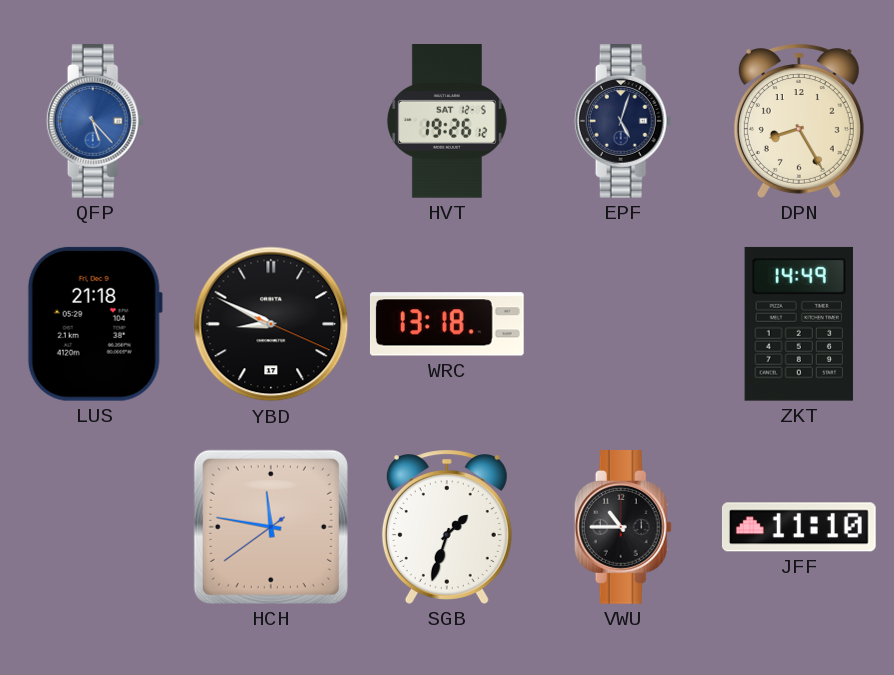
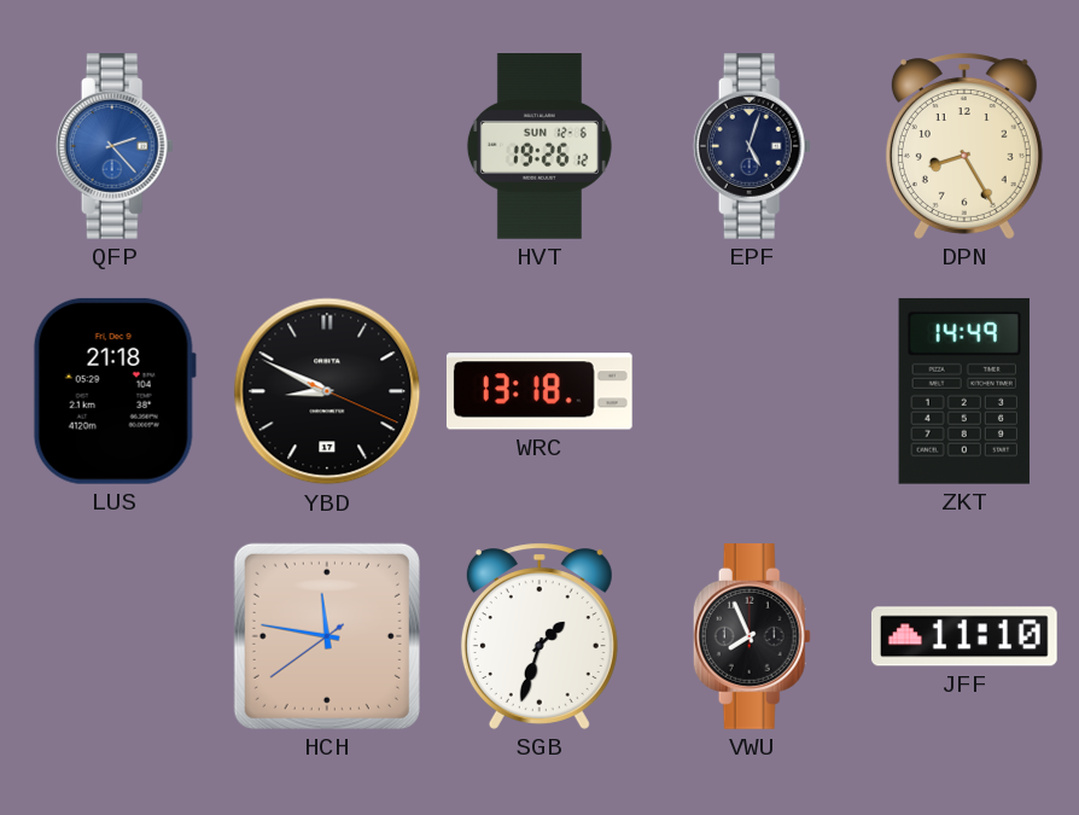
QFP: 5:23 -> 2:23
HVT date: SAT 12-5 -> SUN 12-6
VWU: 10:45 -> 7:56
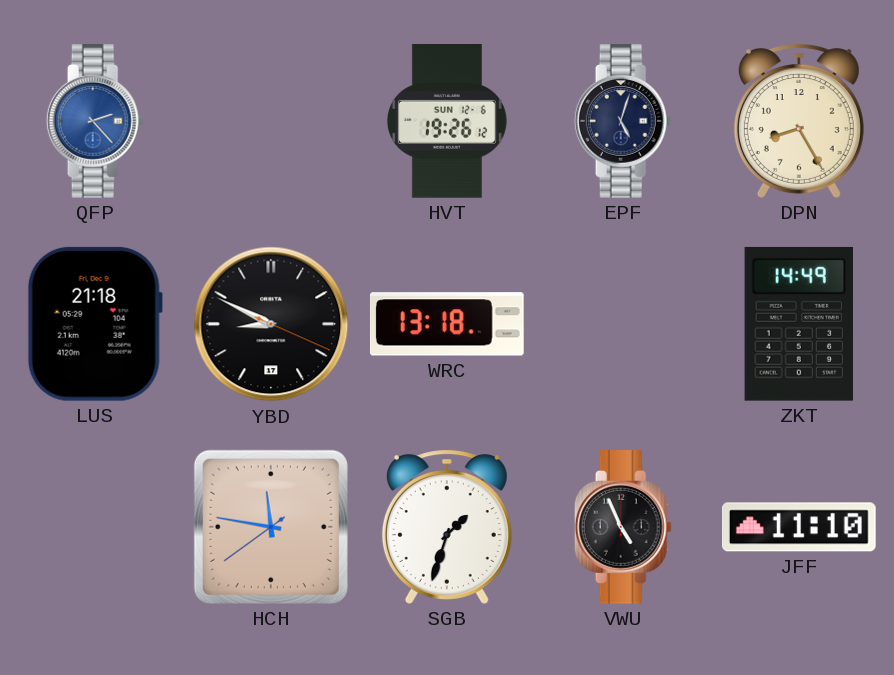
VWU: 7:56 -> 4:56
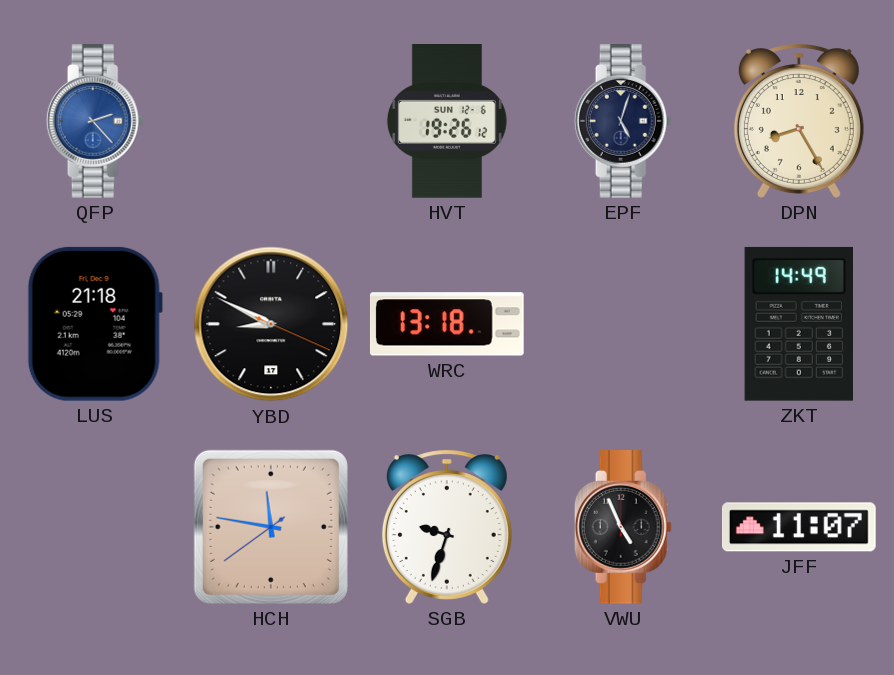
SGB: 1:33 -> 9:33
JFF: 11:10 -> 11:07
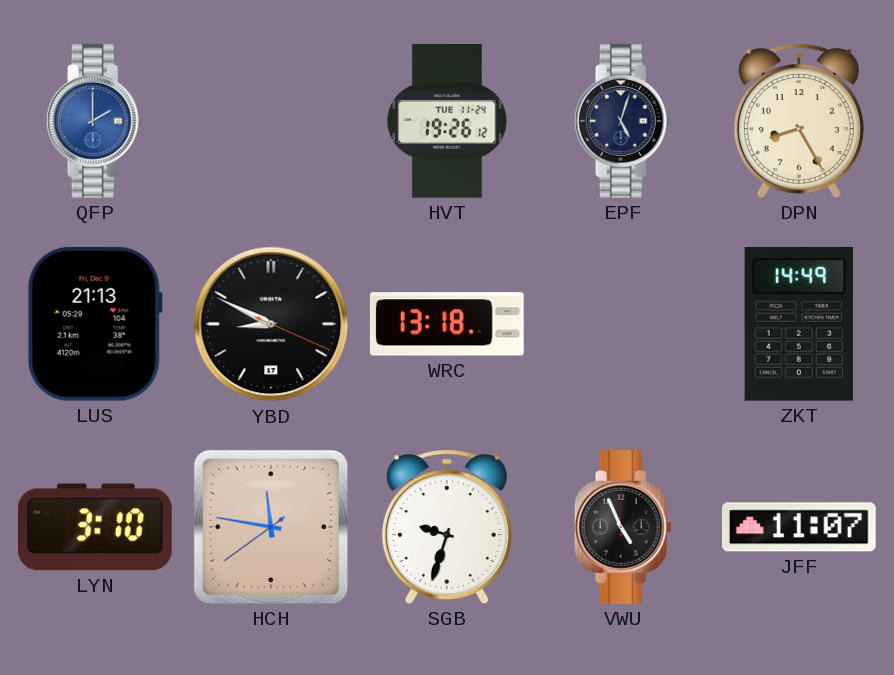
QFP: 2:23 -> 2:00
HVT date: SUN 12-6 -> TUE 11-24
LUS: 21:18 -> 21:13
LYN: none -> 3:10
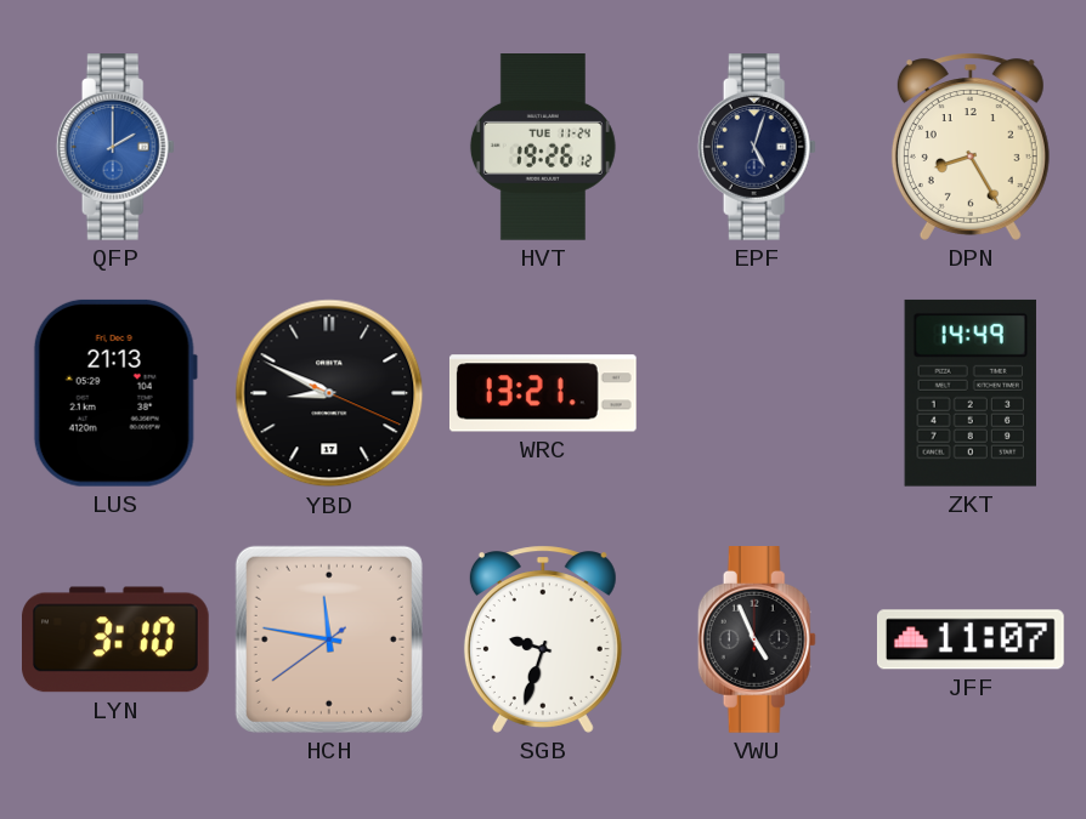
WRC: 13:18 -> 13:21
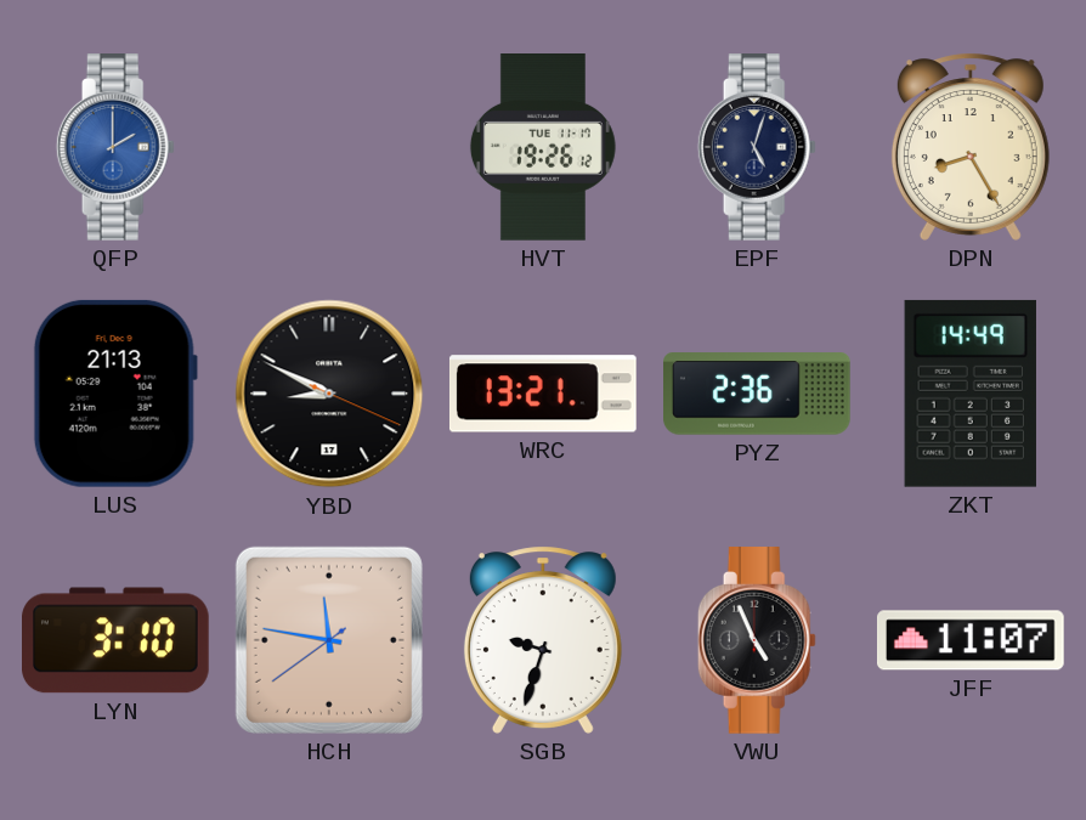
HVT date: TUE 11-24 -> TUE 11-17
PYZ: none -> 2:36
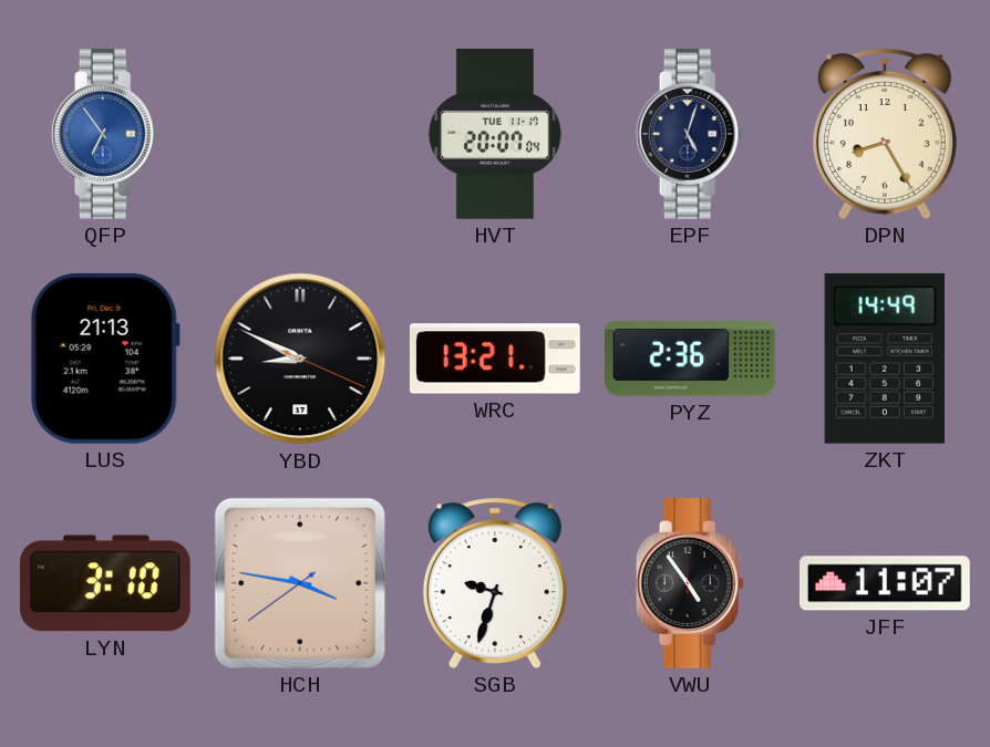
QFP: 2:00 -> 6:54
HVT: 19:26 -> 20:07
HCH: 11:46 -> 3:46
VWU: 4:56 -> 4:54
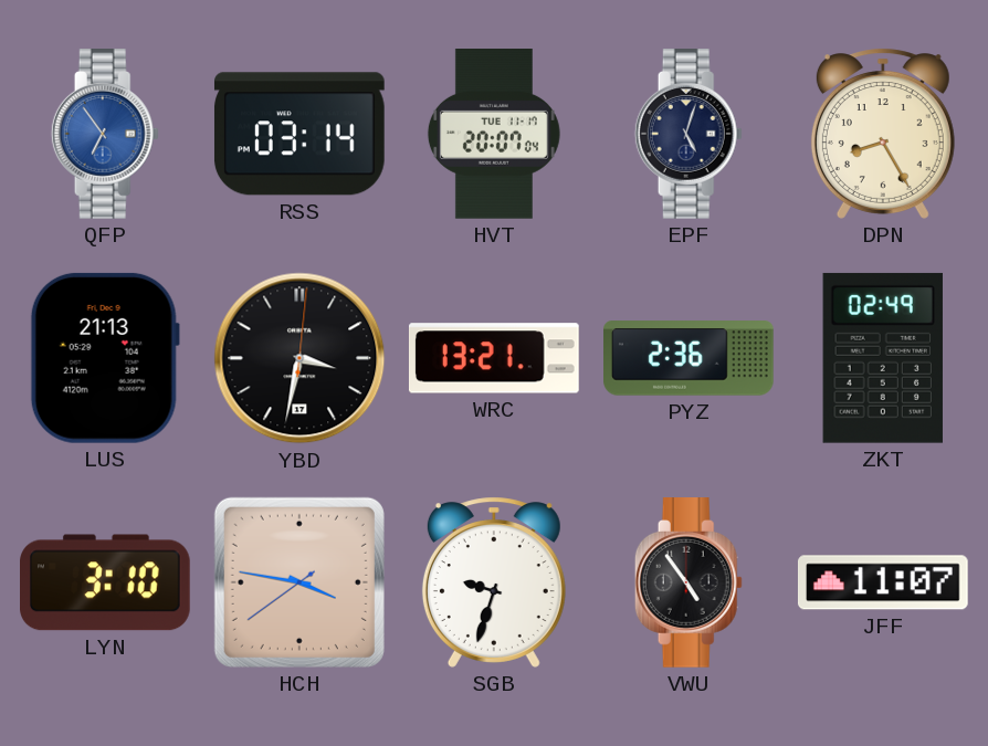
RSS: none -> 03:14
YBD: 8:49 -> 3:32
ZKT: 14:49 -> 02:49
